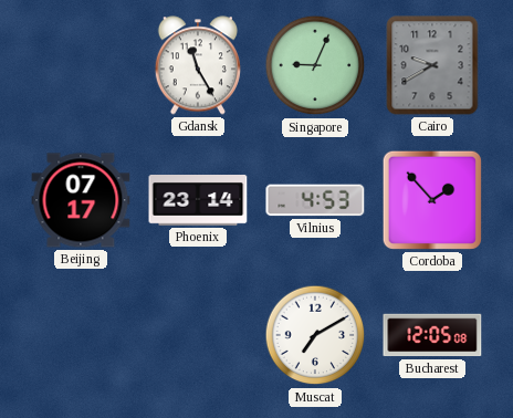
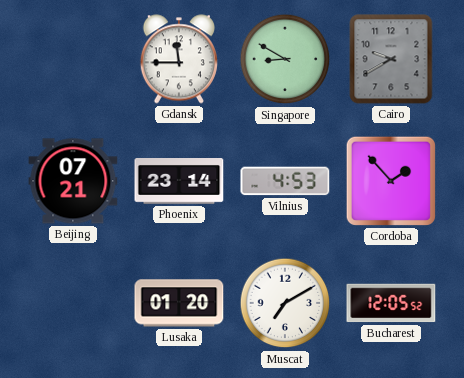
Gdansk: 11:25 -> 11:45
Singapore: 9:04 -> 8:50
Beijing: 07:17 -> 07:21
Lusaka: none -> 01:20
Bucharest: 12:05:08 -> 12:05:52
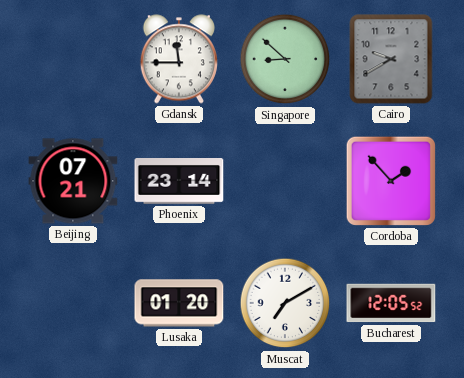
Singapore: 8:50 -> 8:52
Vilnius: 4:53 -> none
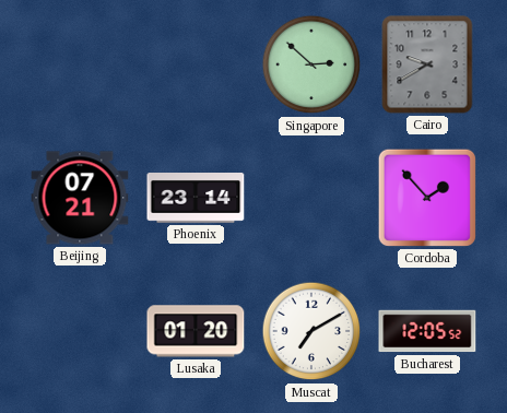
Gdansk: 11:45 -> none
Singapore: 8:52 -> 2:52
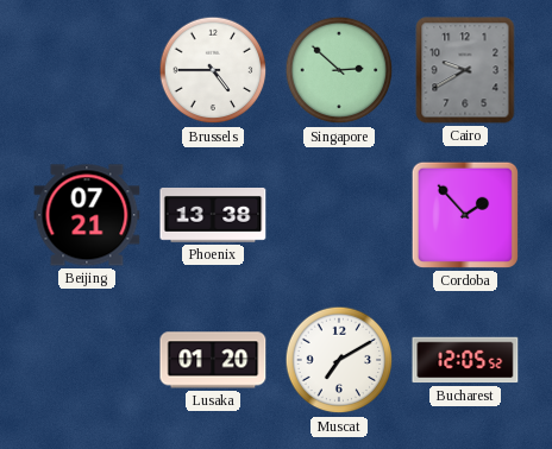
Brussels: none -> 4:45
Phoenix: 23:14 -> 13:38
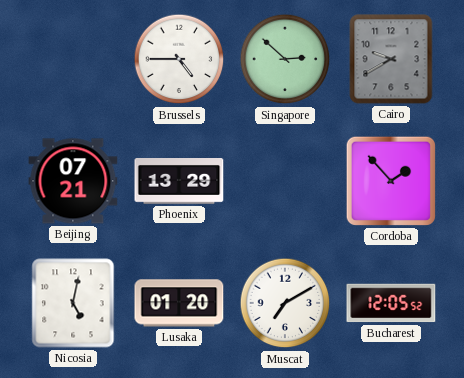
Phoenix: 13:38 -> 13:29
Nicosia: none -> 5:02
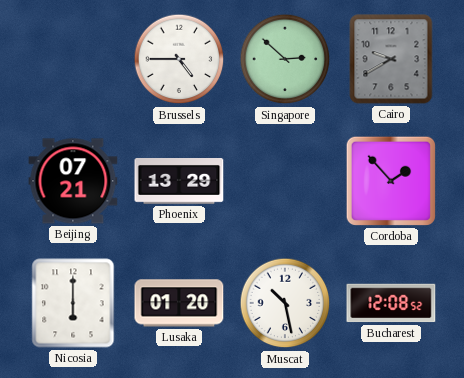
Nicosia: 5:02 -> 6:00
Muscat: 7:10 -> 10:28
Bucharest: 12:05 -> 12:08
